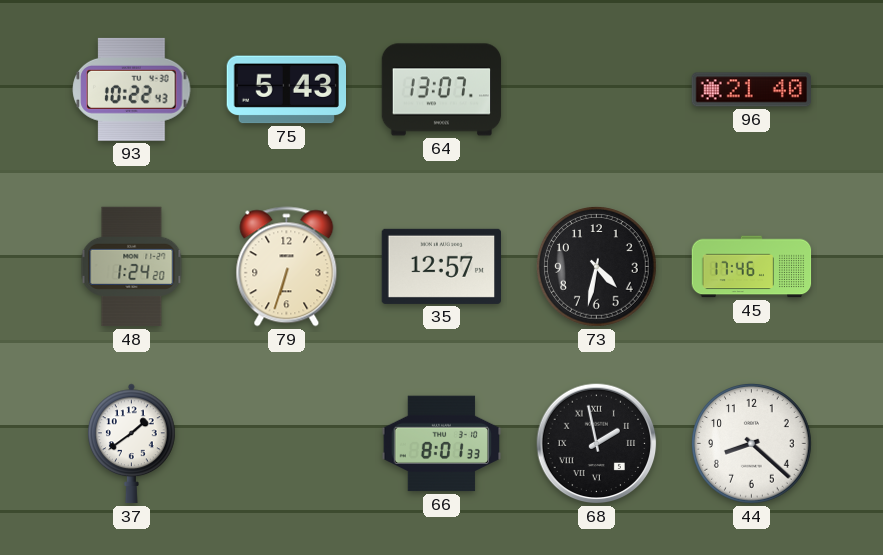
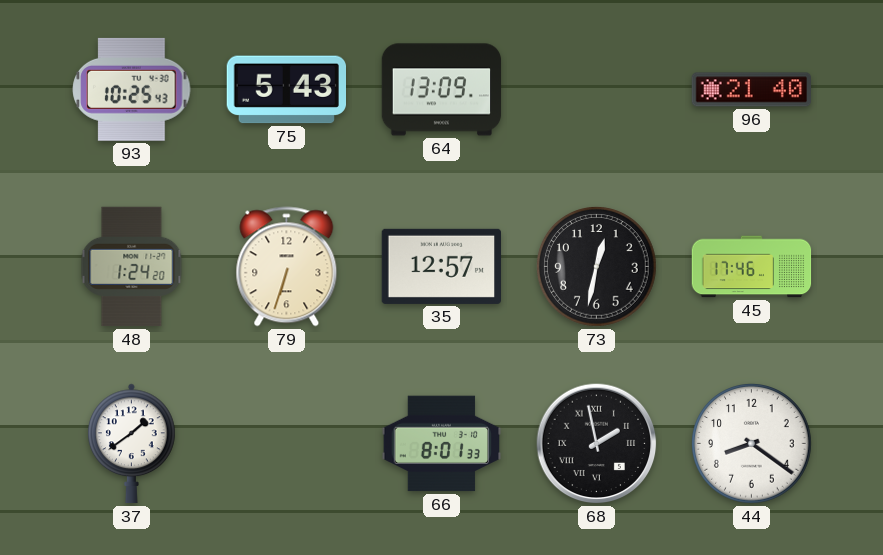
93: 10:22 -> 10:25
64: 13:07 -> 13:09
73: 4:32 -> 12:32
44: 8:22 -> 8:21
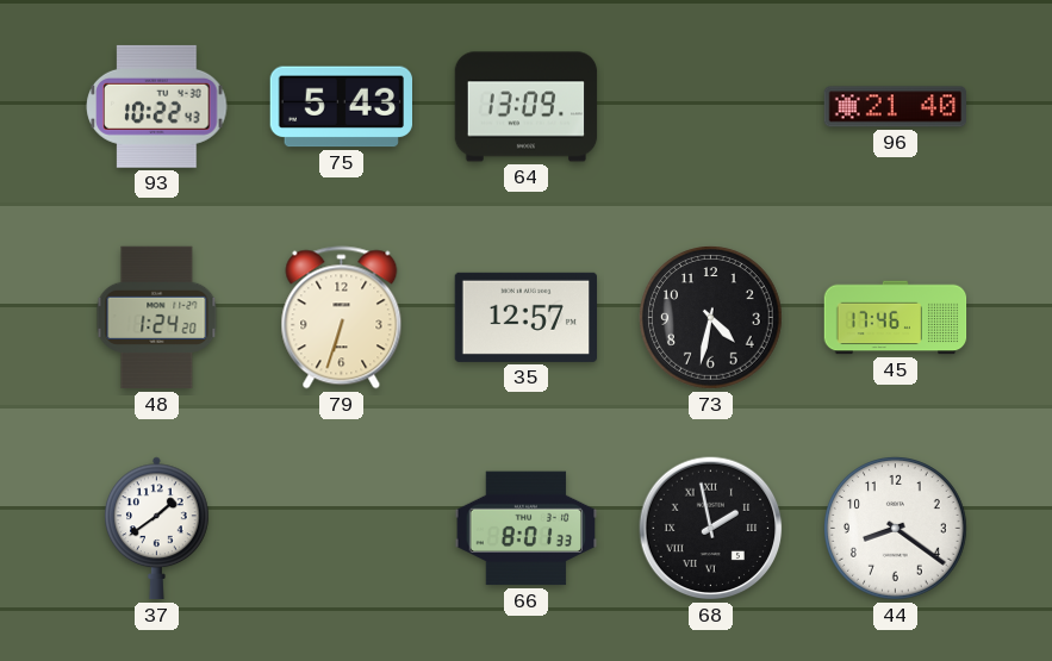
93: 10:25 -> 10:22
73: 12:32 -> 4:32
